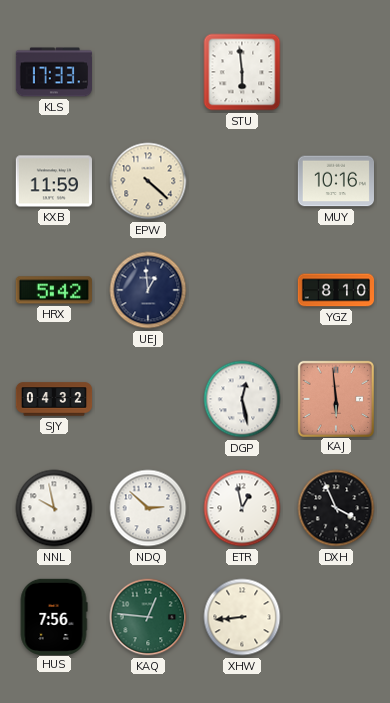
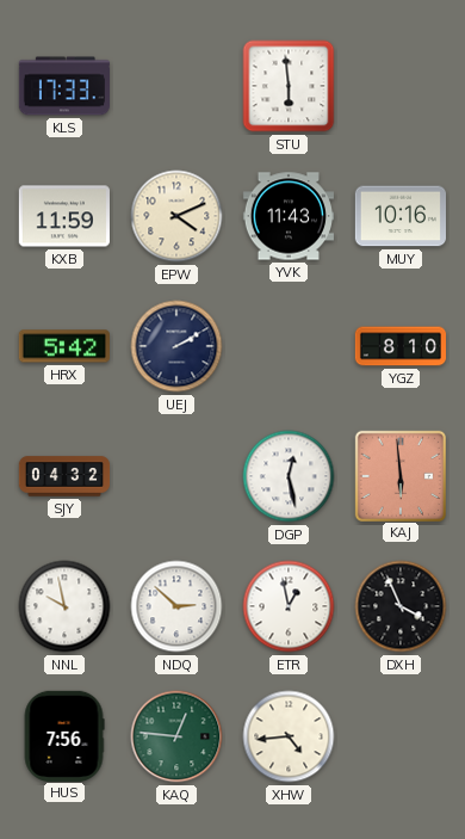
EPW: 4:22 -> 4:11
YVK: none -> 11:43
UEJ: 12:59 -> 2:10
XHW: 8:44 -> 4:44
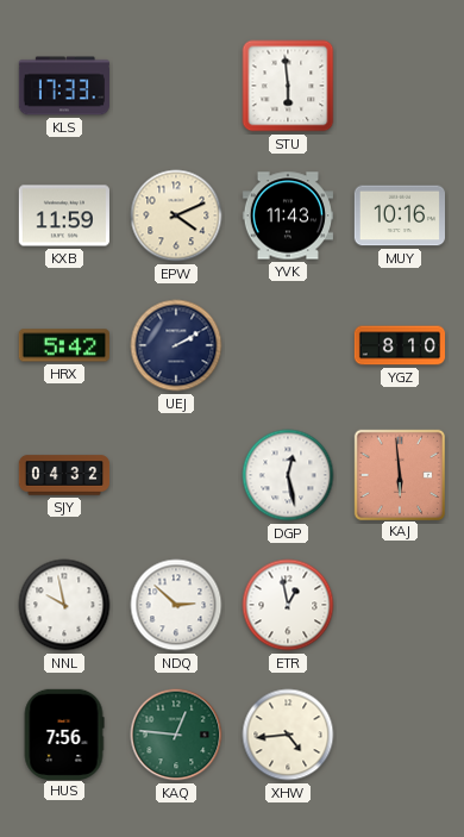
DXH: 3:56 -> none
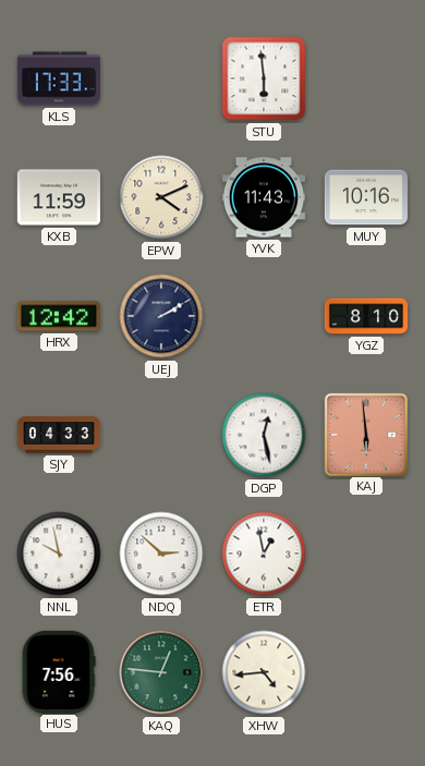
HRX: 5:42 -> 12:42
SJY: 04:32 -> 04:33
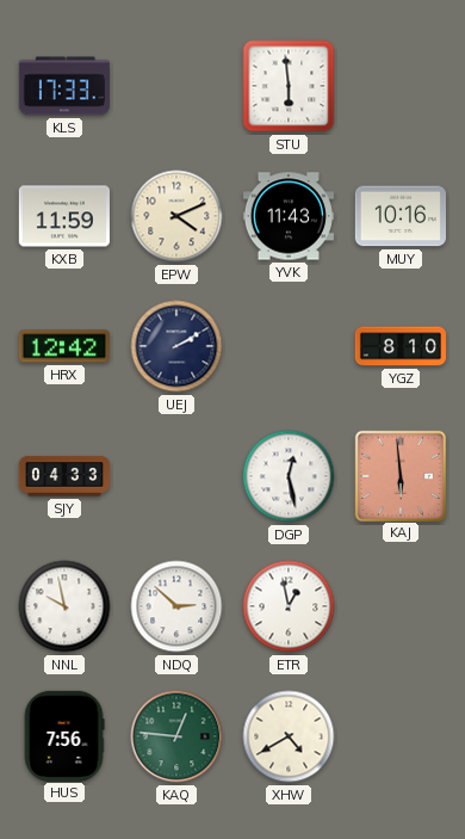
XHW: 4:44 -> 4:40
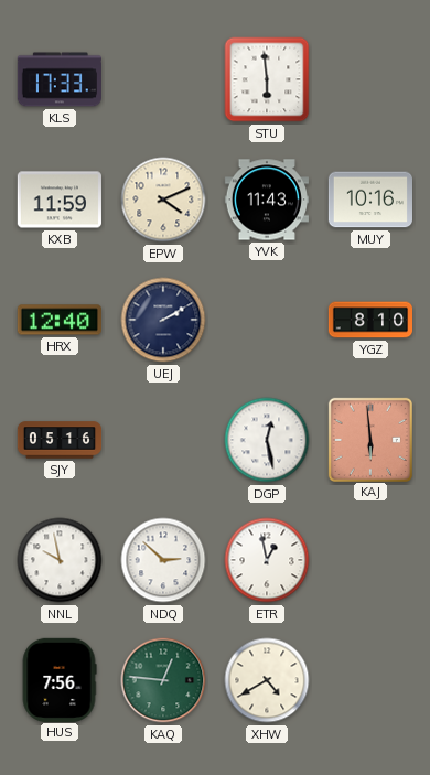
HRX: 12:42 -> 12:40
SJY: 04:33 -> 05:16
